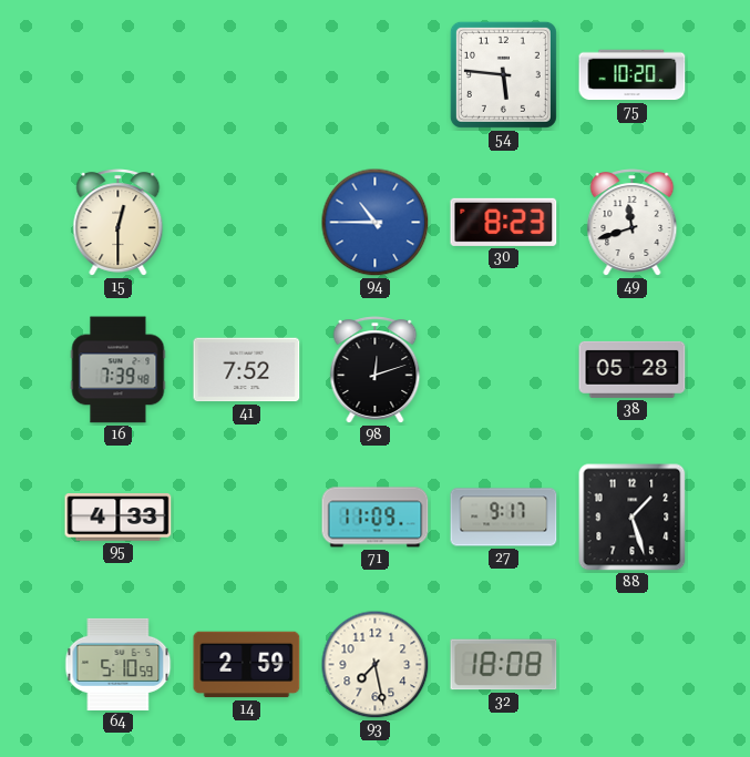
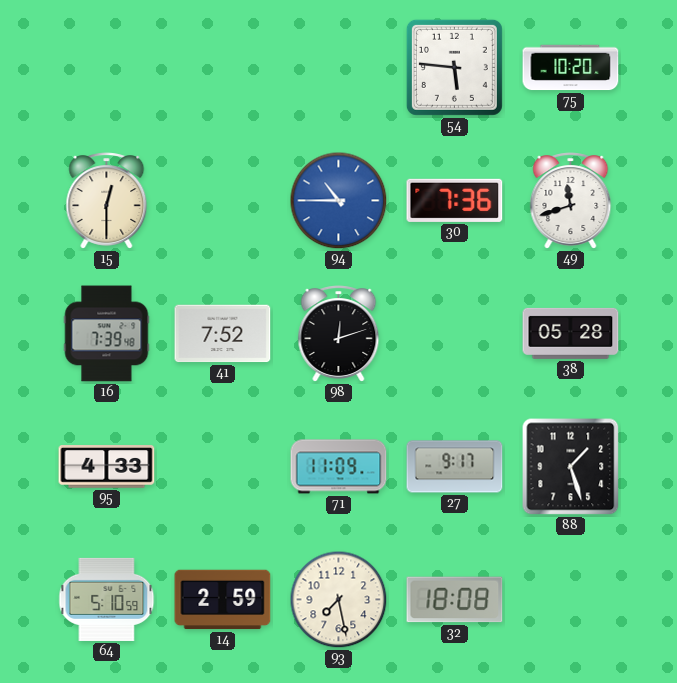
30: 8:23 -> 7:36
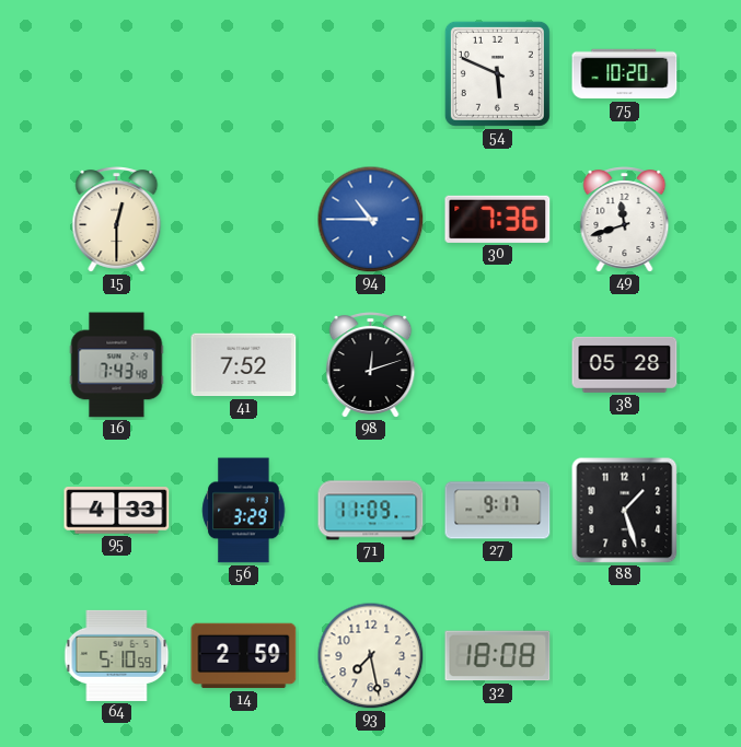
54: 5:46 -> 5:49
16: 7:39 -> 7:43
56: none -> 3:29
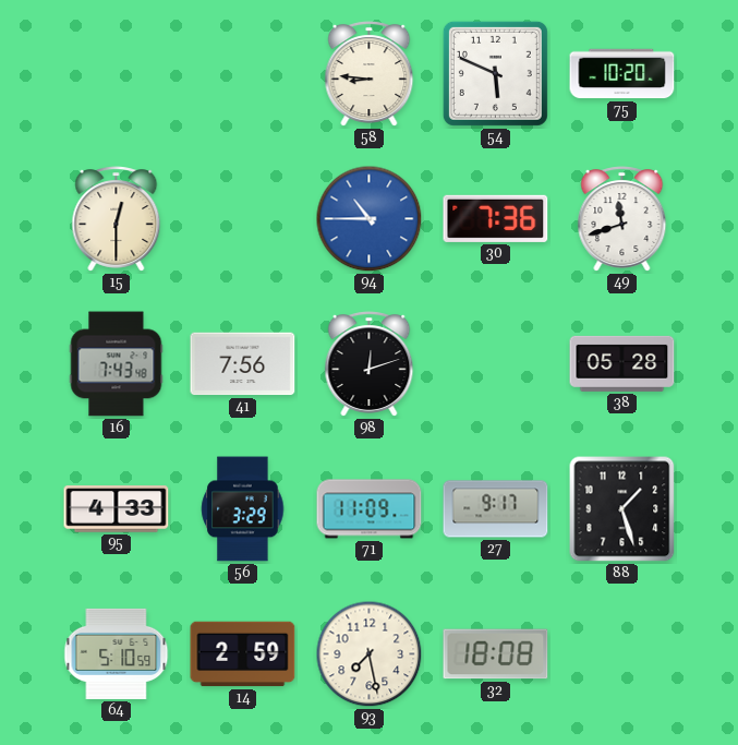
58: none -> 8:46
41: 7:52 -> 7:56
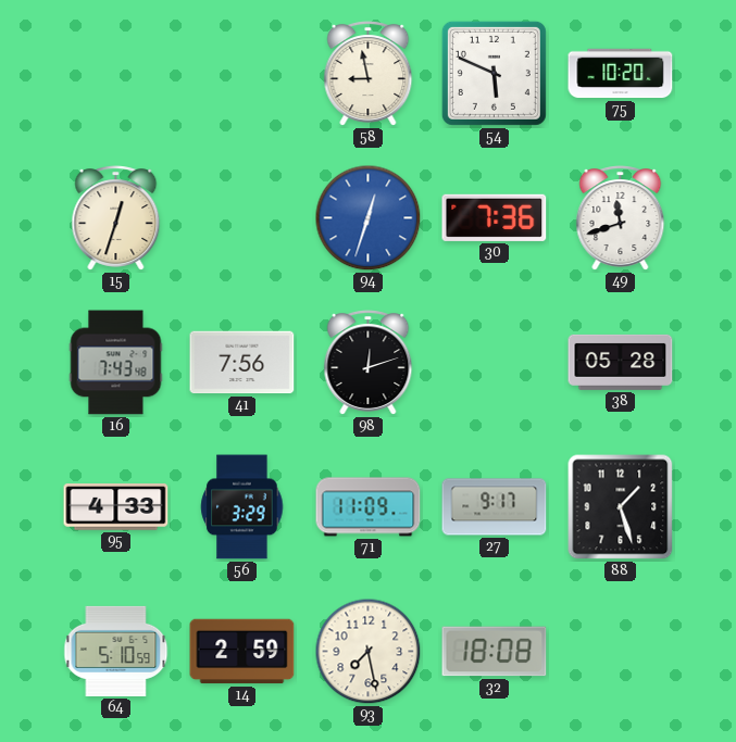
58: 8:46 -> 8:58
15: 12:30 -> 12:33
94: 10:45 -> 12:33
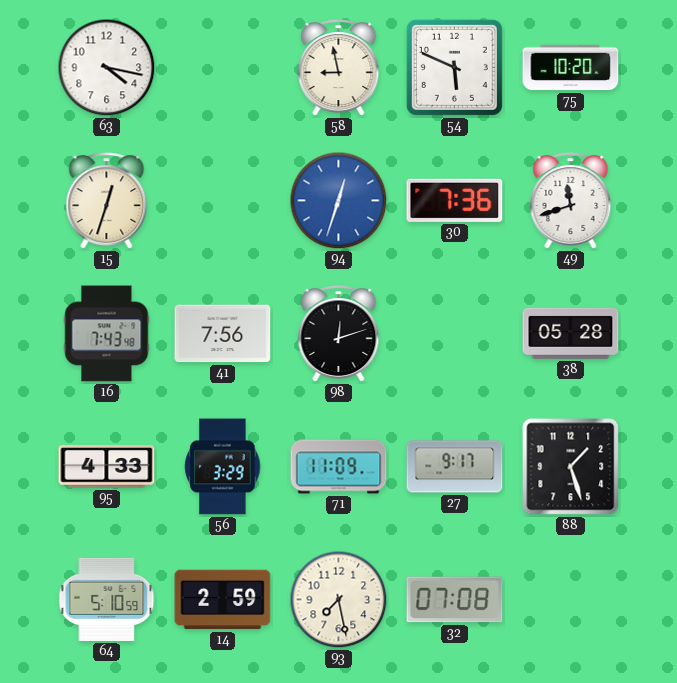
63: none -> 4:17
32: 18:08 -> 07:08
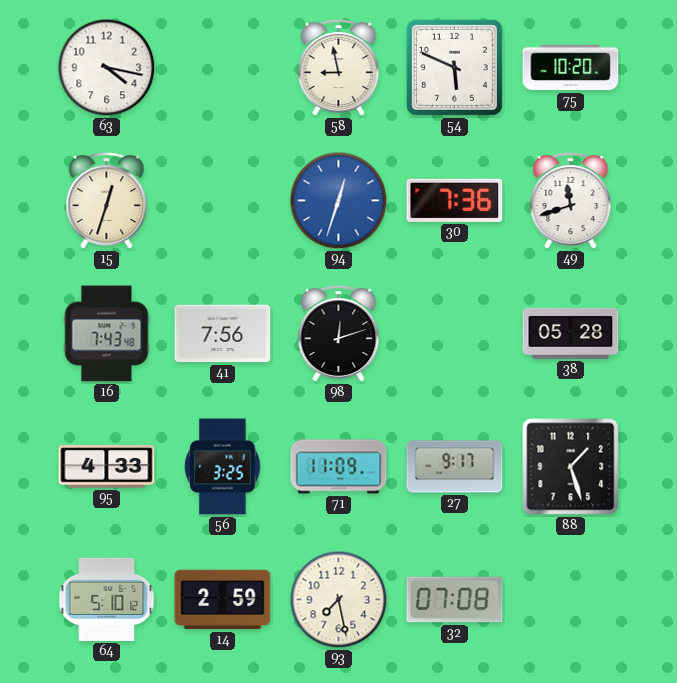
56: 3:29 -> 3:25
64: 5:10:59 -> 5:10:12
